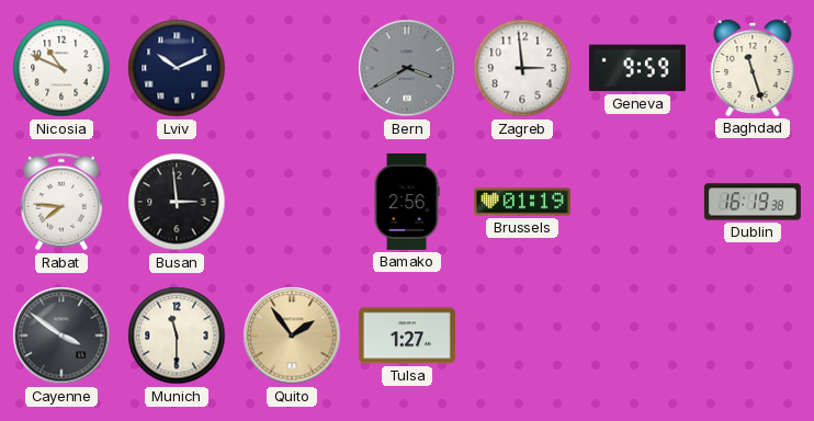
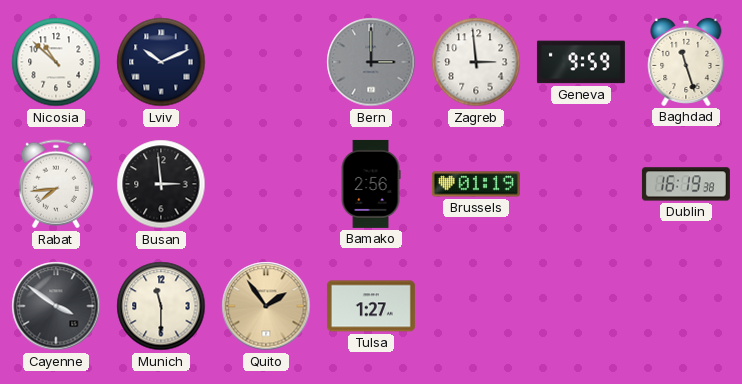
Nicosia: 10:49 -> 10:52
Bern: 3:40 -> 3:00
Rabat: 7:46 -> 7:44
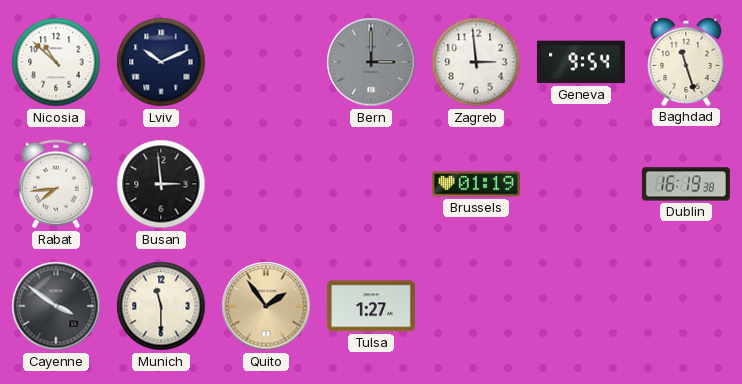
Geneva: 9:59 -> 9:54
Bamako: 2:56 -> none
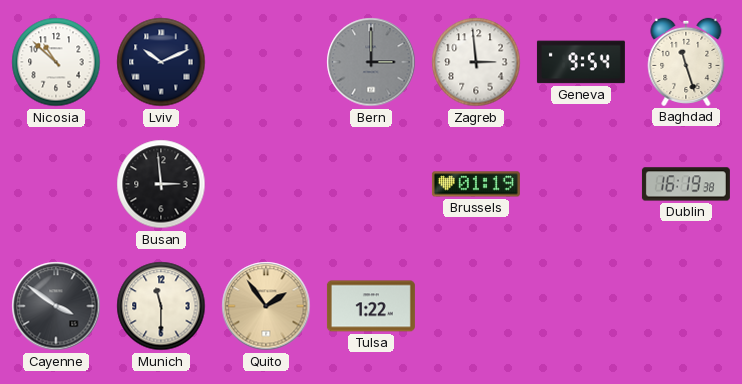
Rabat: 7:44 -> none
Tulsa: 1:27 -> 1:22
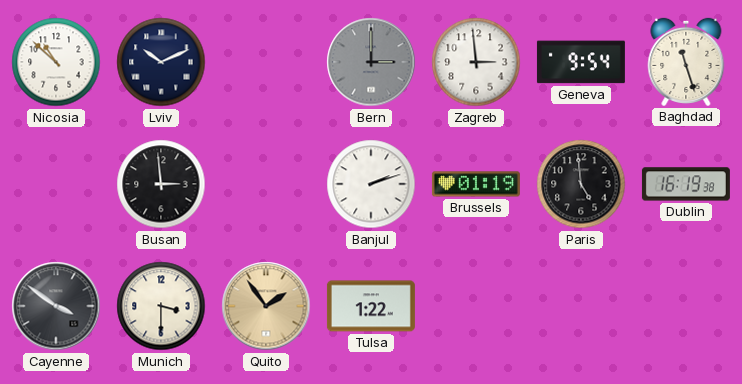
Banjul: none -> 2:12
Paris: none -> 4:59
Munich: 11:30 -> 3:30
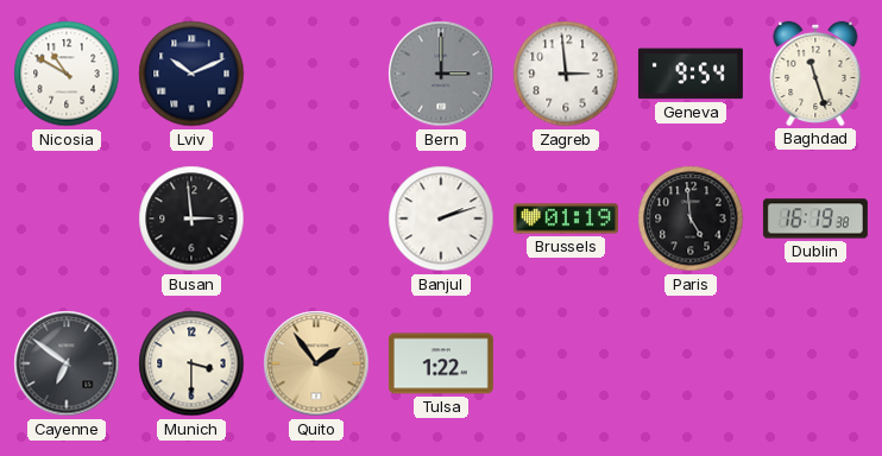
Nicosia: 10:52 -> 10:50
Cayenne: 3:51 -> 6:51
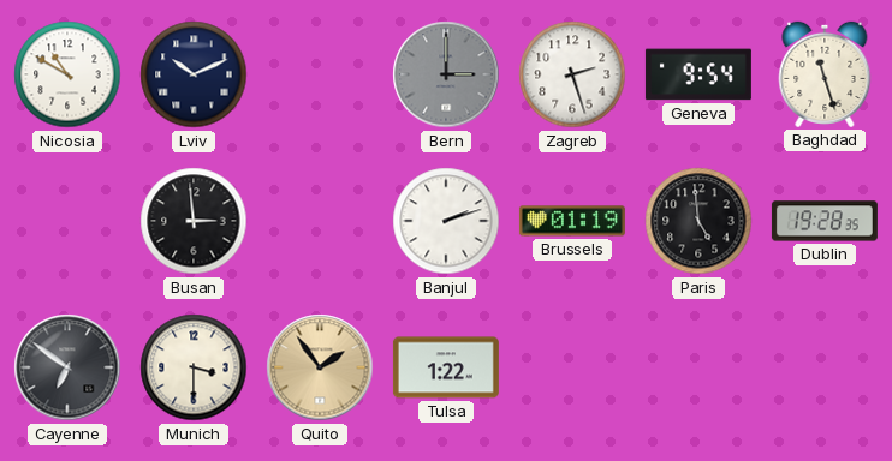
Zagreb: 2:59 -> 2:27
Dublin: 16:19 -> 19:28
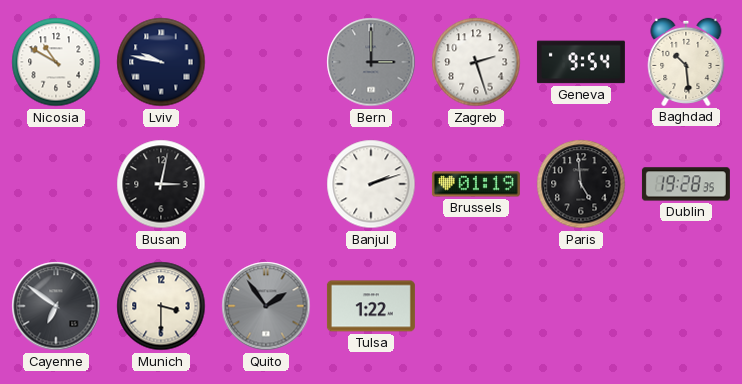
Lviv: 10:11 -> 9:47
Baghdad: 11:27 -> 10:29
Busan: 2:59 -> 3:02
Quito dial: champagne -> grey
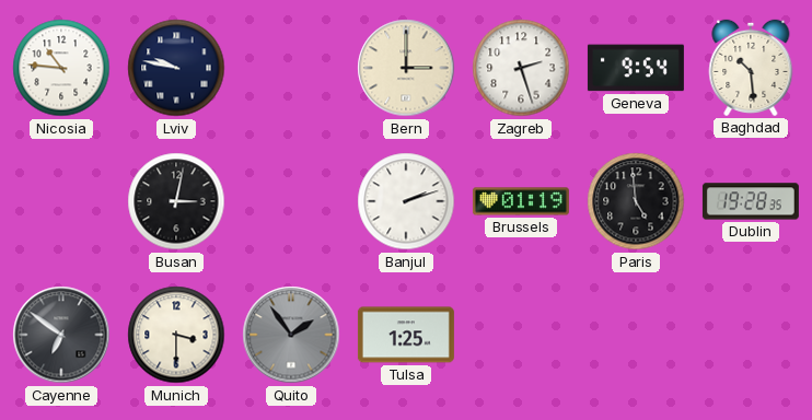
Nicosia: 10:50 -> 10:46
Bern dial: grey -> cream
Tulsa: 1:22 -> 1:25
